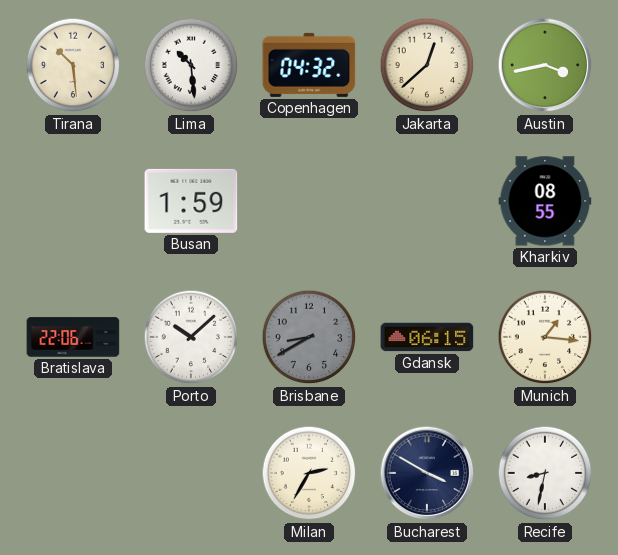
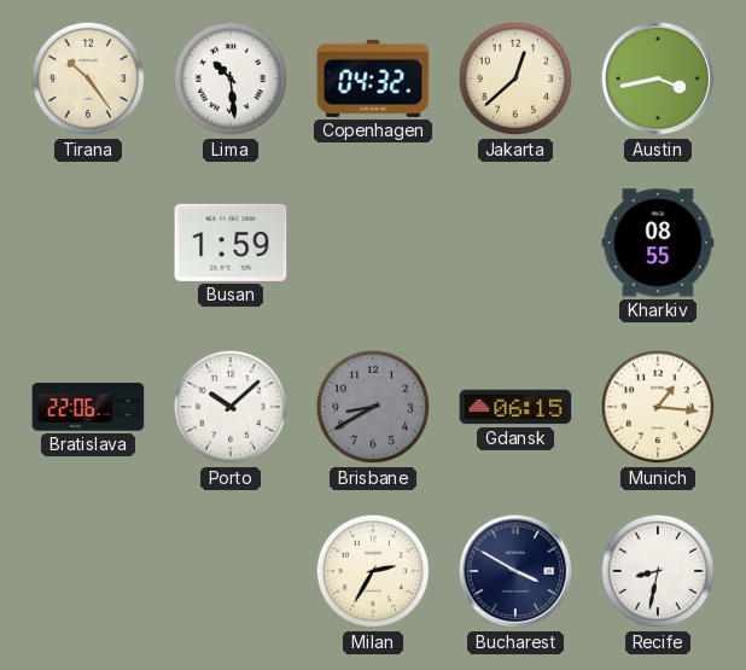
Tirana: 10:29 -> 10:24
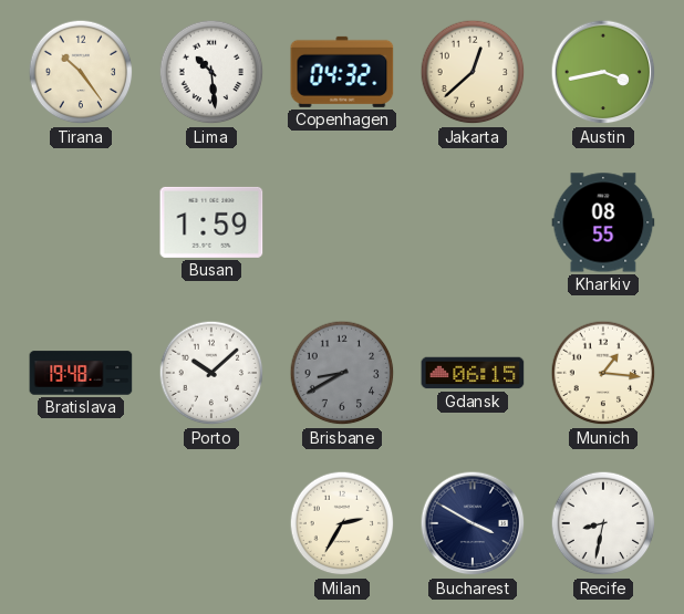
Bratislava: 22:06 -> 19:48
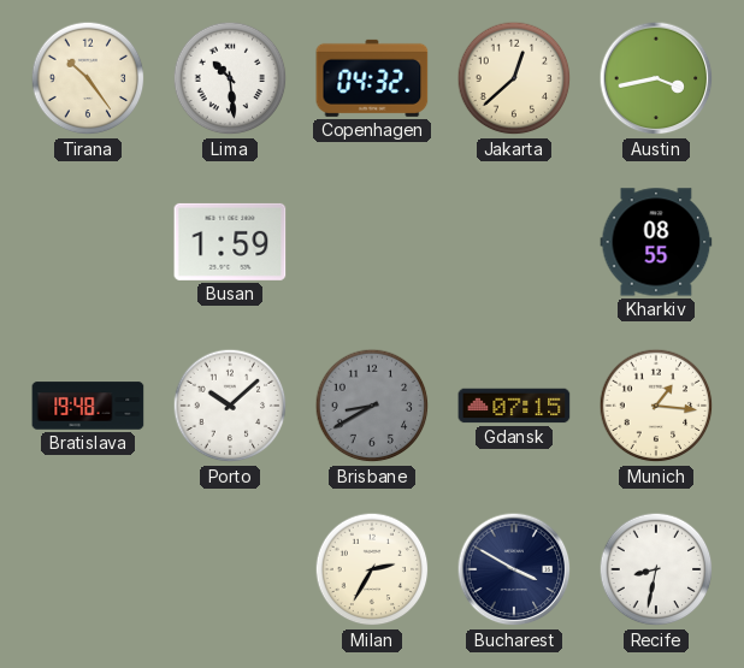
Gdansk: 06:15 -> 07:15
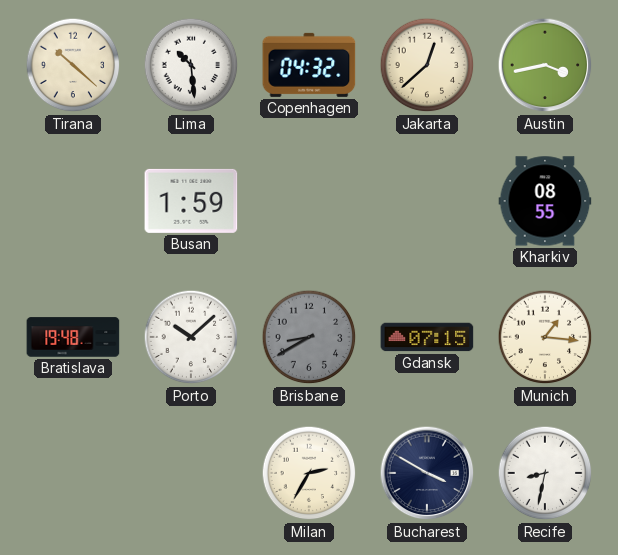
Tirana: 10:24 -> 10:22
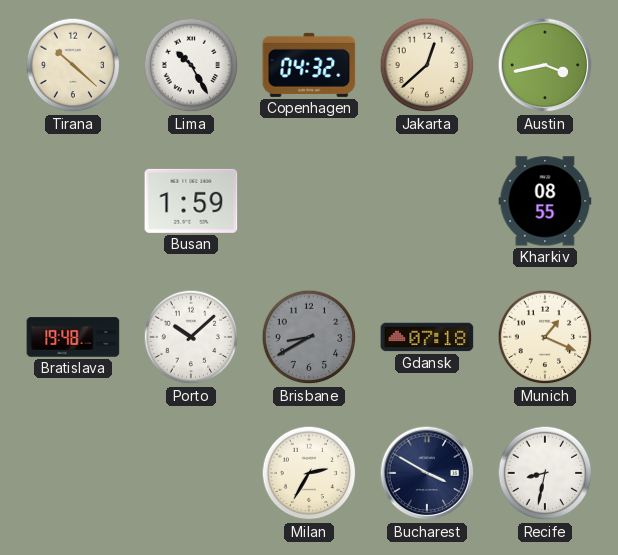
Lima: 10:29 -> 10:25
Gdansk: 07:15 -> 07:18
Munich: 1:16 -> 1:19
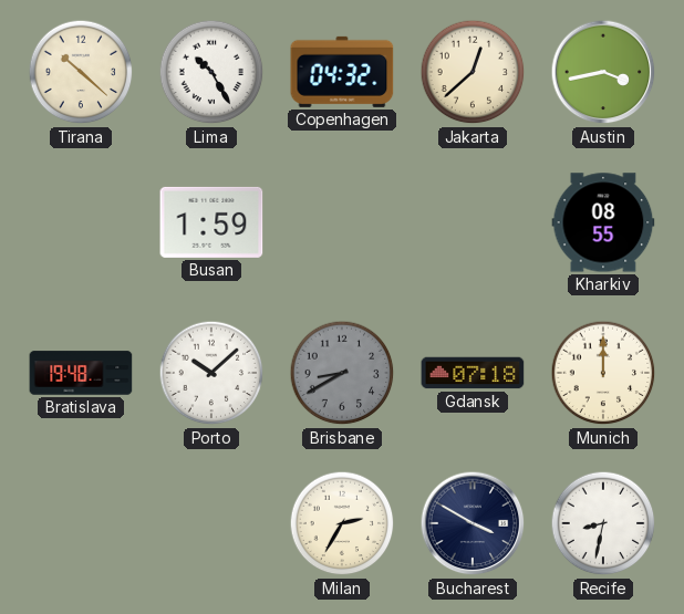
Munich: 1:19 -> 12:00
